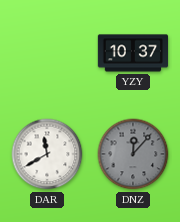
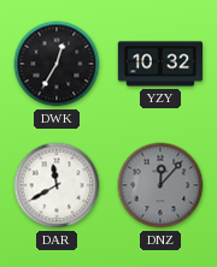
DWK: none -> 12:35
YZY: 10:37 -> 10:32
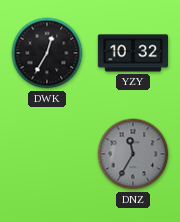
DAR: 11:40 -> none
DNZ: 12:07 -> 11:35
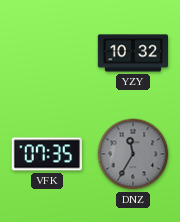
DWK: 12:35 -> none
VFK: none -> 07:35
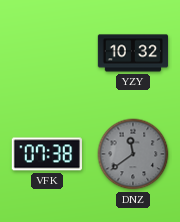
VFK: 07:35 -> 07:38
DNZ: 11:35 -> 11:39
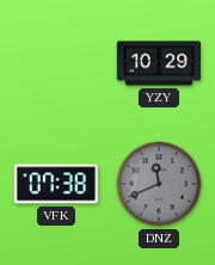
YZY: 10:32 -> 10:29
DNZ: 11:39 -> 11:41
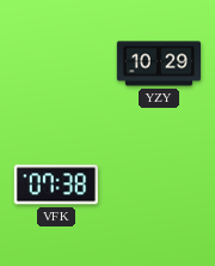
DNZ: 11:41 -> none
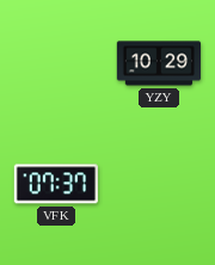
VFK: 07:38 -> 07:37
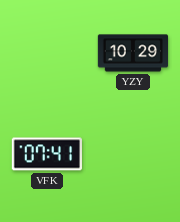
VFK: 07:37 -> 07:41
